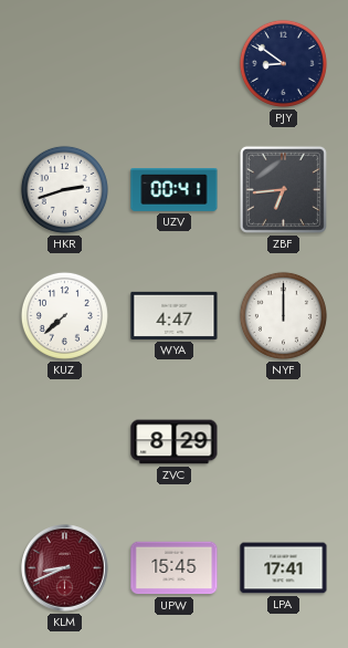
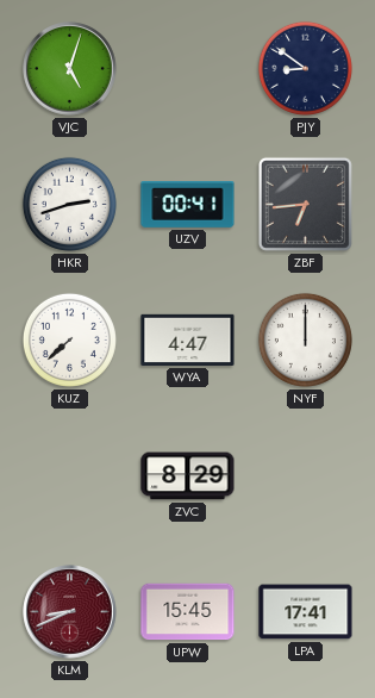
VJC: none -> 5:03
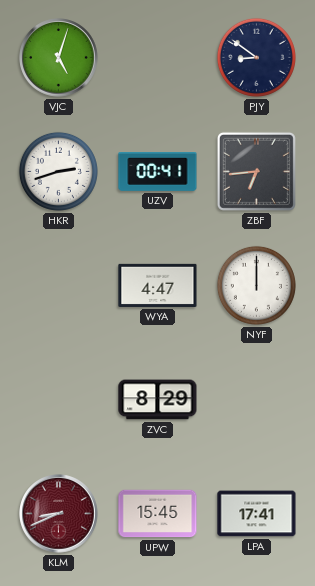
KUZ: 7:38 -> none
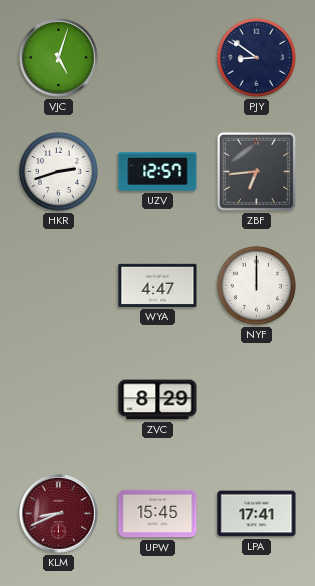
UZV: 00:41 -> 12:57
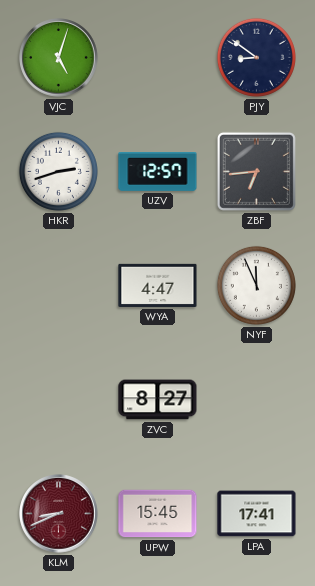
NYF: 12:00 -> 11:56
ZVC: 8:29 -> 8:27
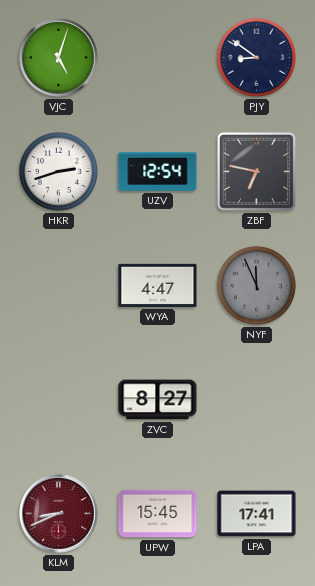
UZV: 12:57 -> 12:54
ZBF: 6:44 -> 6:47
NYF dial: white -> grey
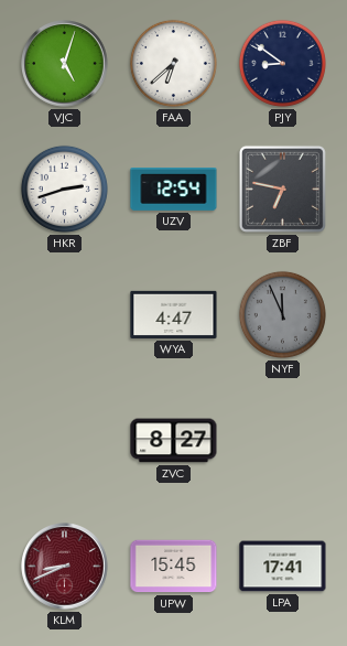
FAA: none -> 6:38
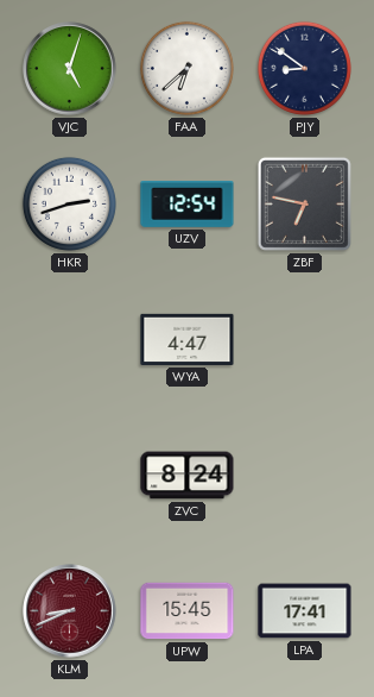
NYF: 11:56 -> none
ZVC: 8:27 -> 8:24
